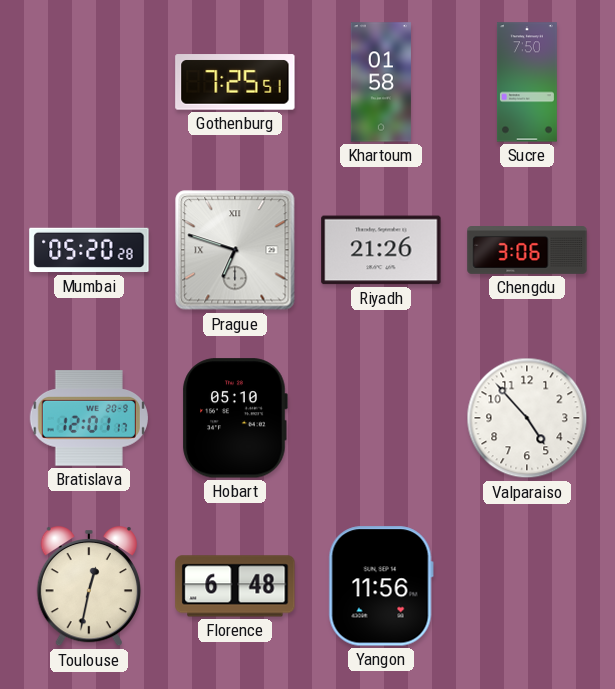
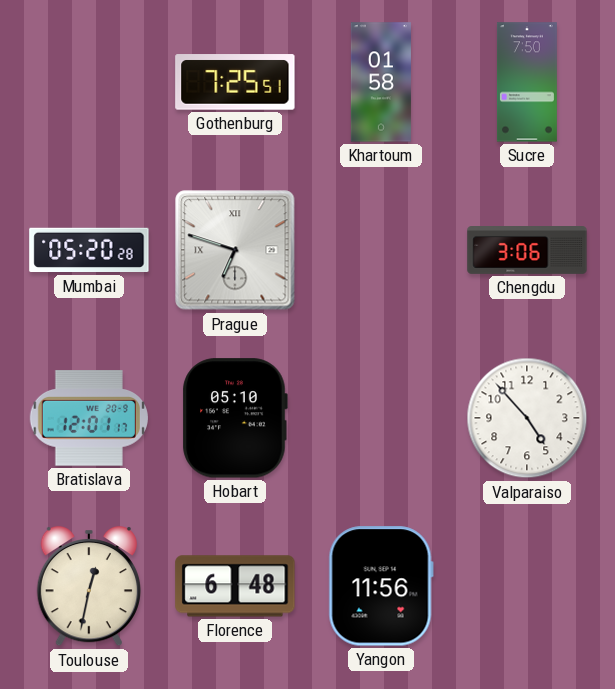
Riyadh: 21:26 -> none
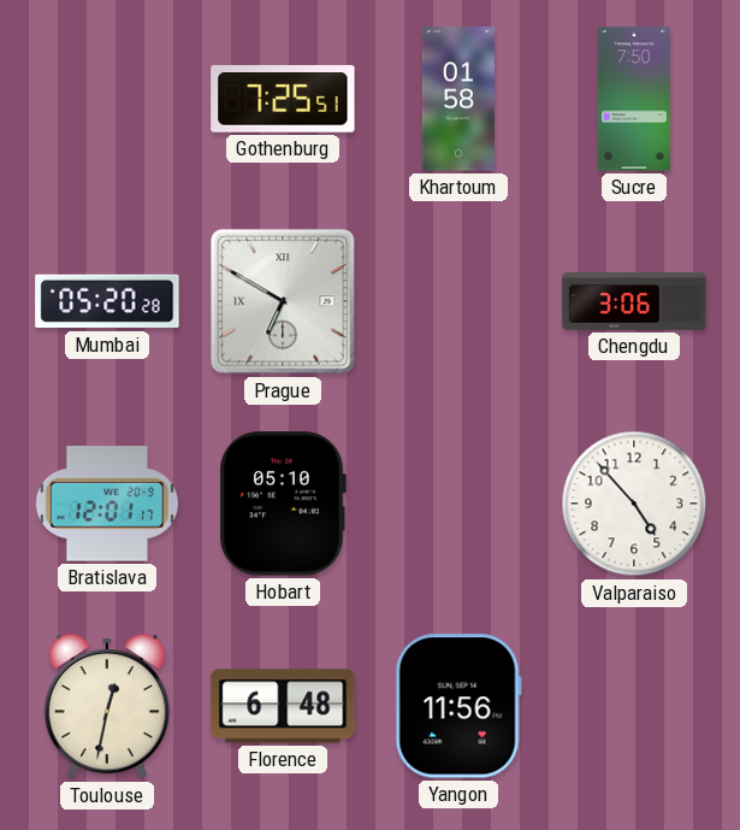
Prague: 6:48 -> 6:50
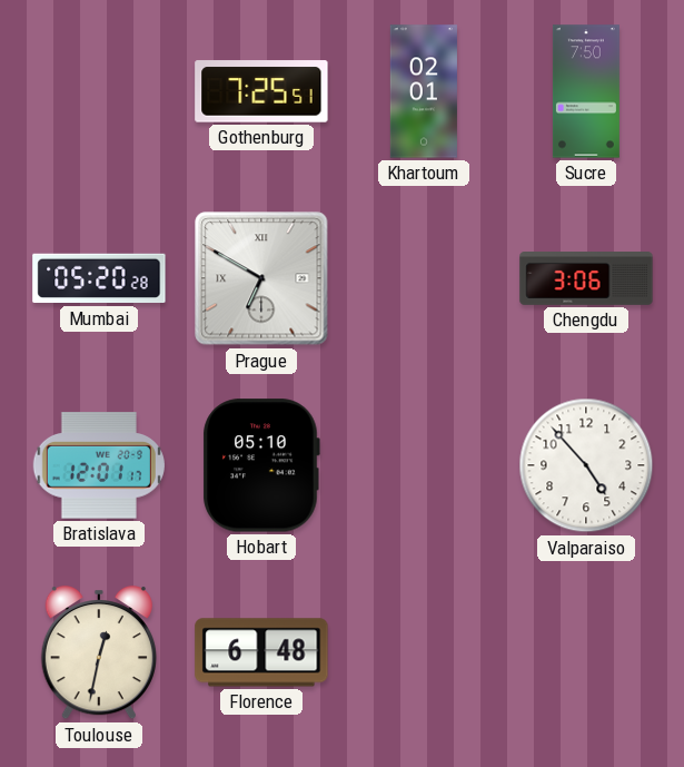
Khartoum: 01:58 -> 02:01
Yangon: 11:56 -> none
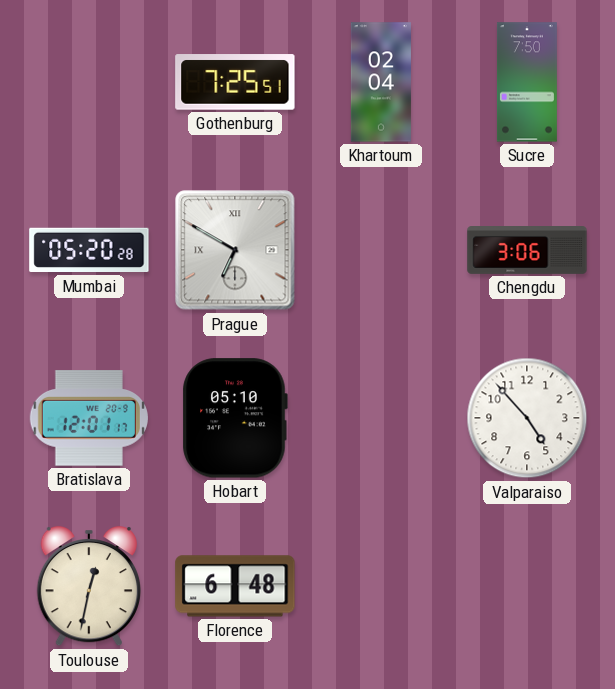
Khartoum: 02:01 -> 02:04
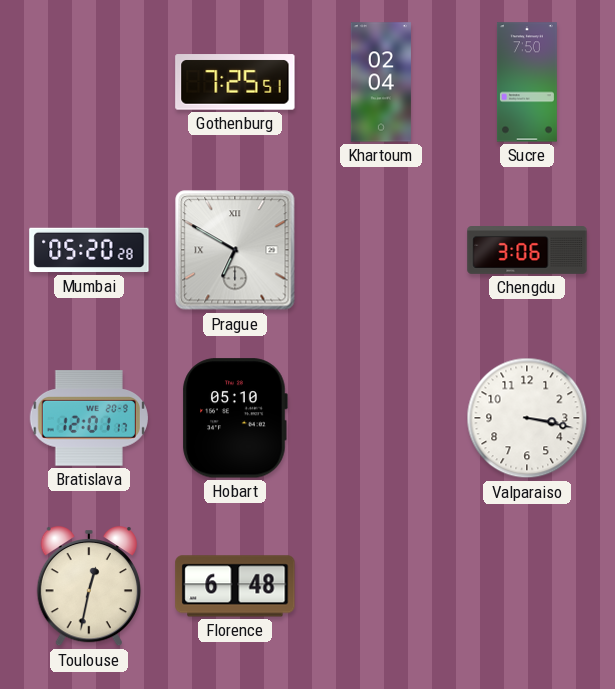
Valparaiso: 4:53 -> 3:17
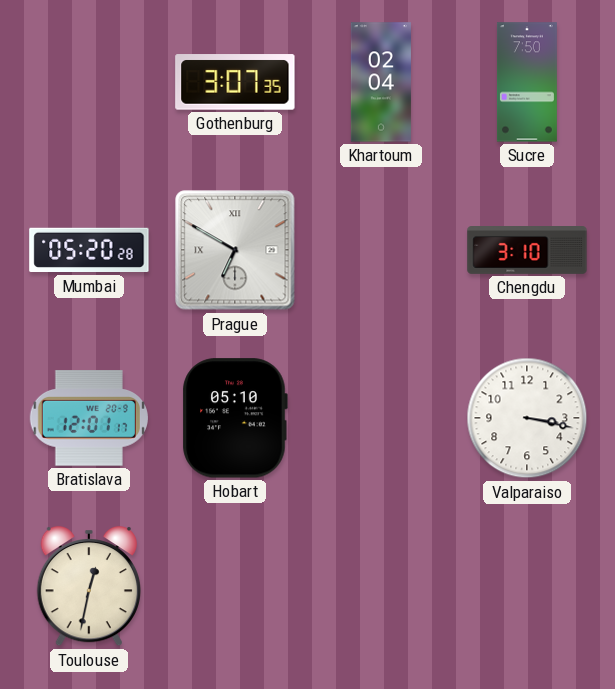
Gothenburg: 7:25 -> 3:07
Chengdu: 3:06 -> 3:10
Florence: 6:48 -> none
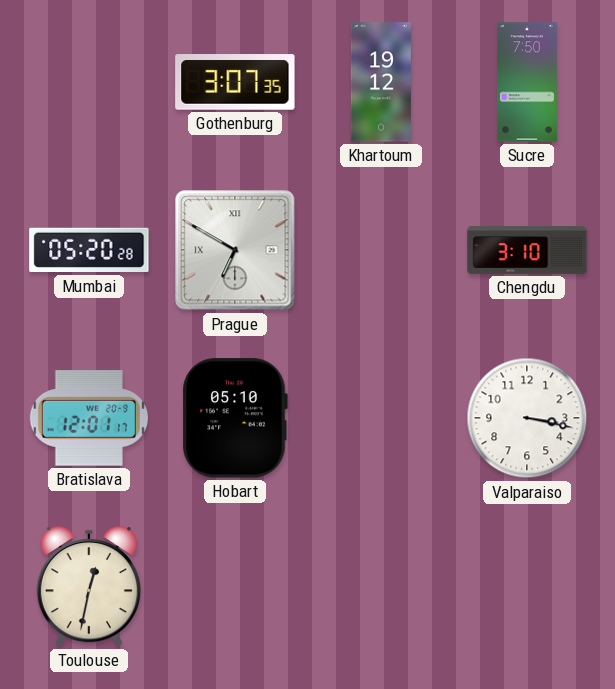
Khartoum: 02:04 -> 19:12
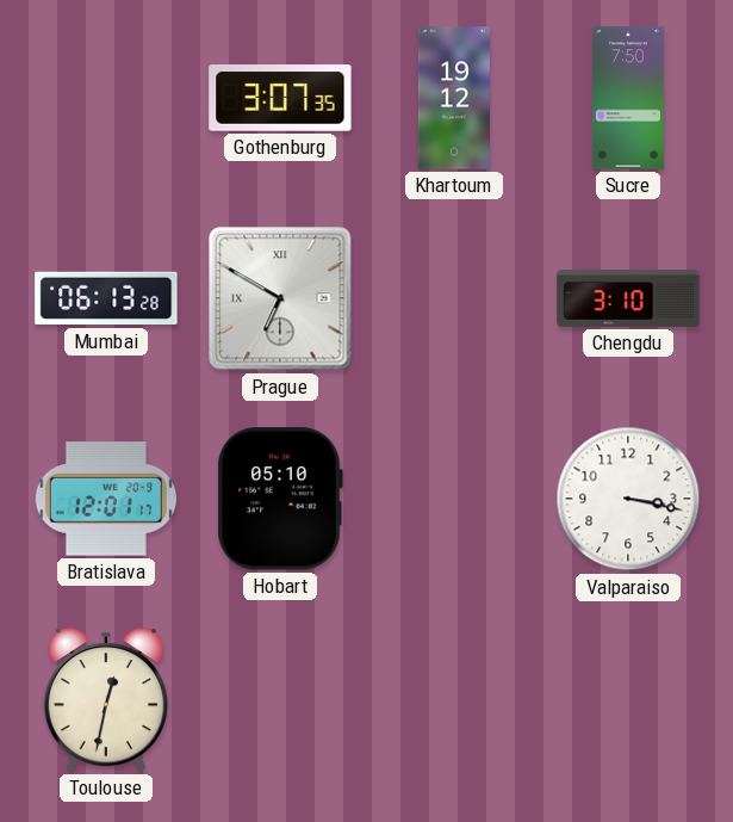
Mumbai: 05:20 -> 06:13
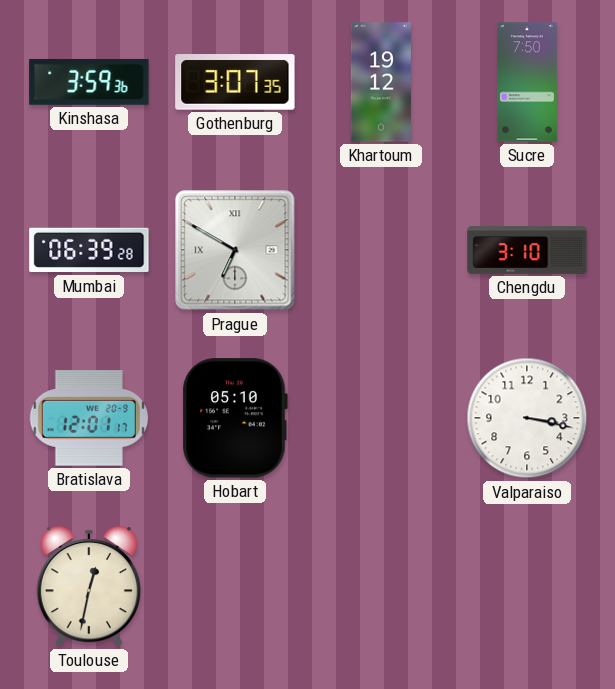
Kinshasa: none -> 3:59
Mumbai: 06:13 -> 06:39
